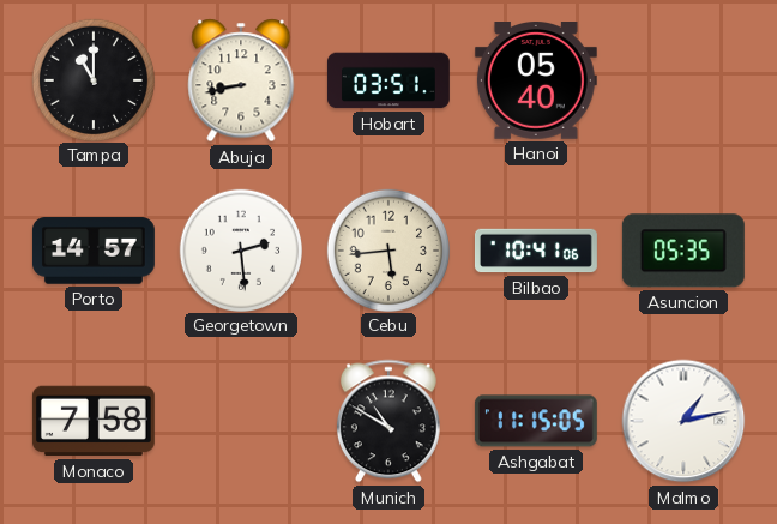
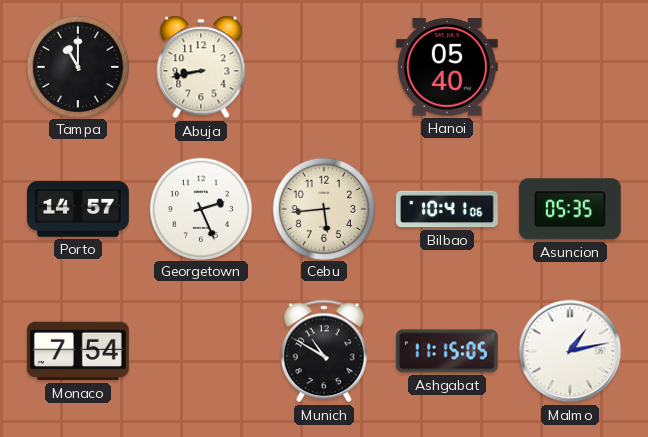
Hobart: 03:51 -> none
Georgetown: 2:29 -> 2:26
Monaco: 7:58 -> 7:54
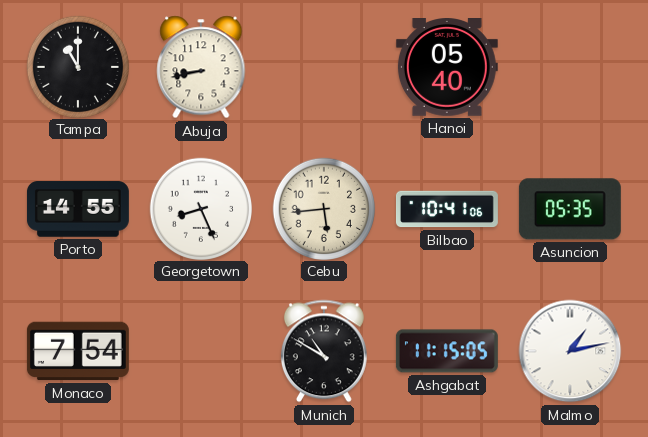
Porto: 14:57 -> 14:55
Georgetown: 2:26 -> 8:26
